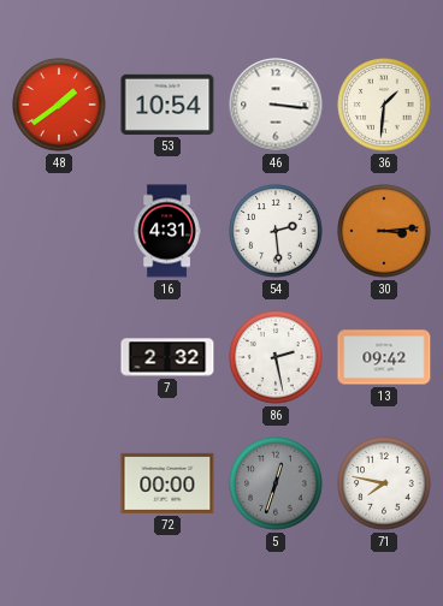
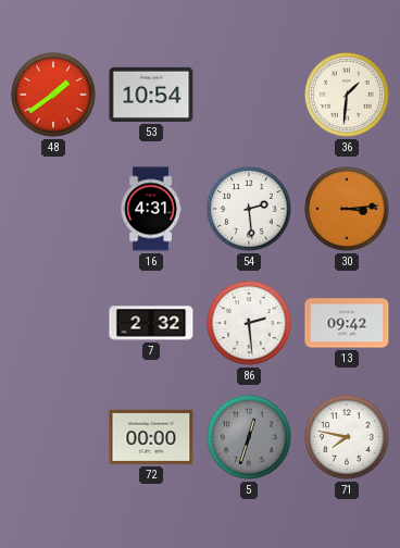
46: 3:16 -> none
86: 2:28 -> 2:29
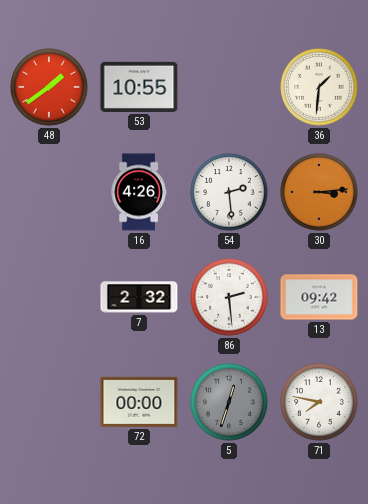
53: 10:54 -> 10:55
16: 4:31 -> 4:26
